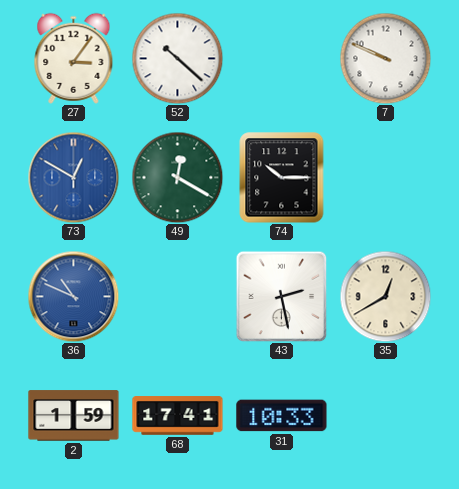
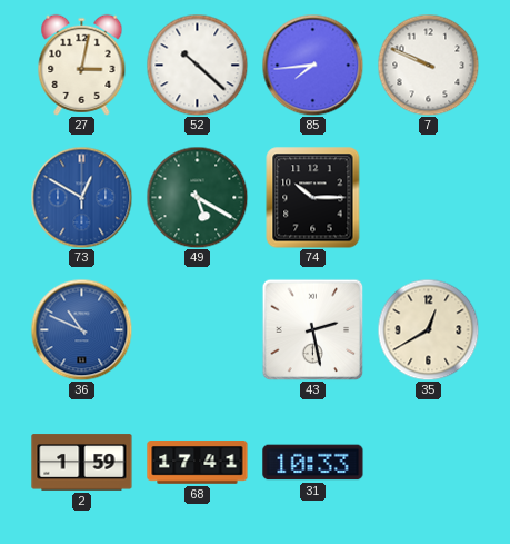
27: 3:06 -> 3:02
85: none -> 7:44
49: 12:20 -> 5:20
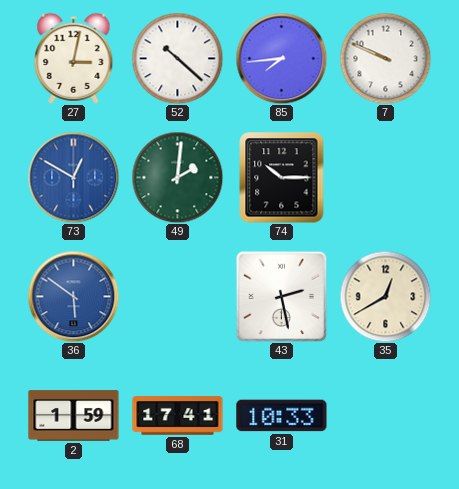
49: 5:20 -> 2:01
36: 10:49 -> 5:51
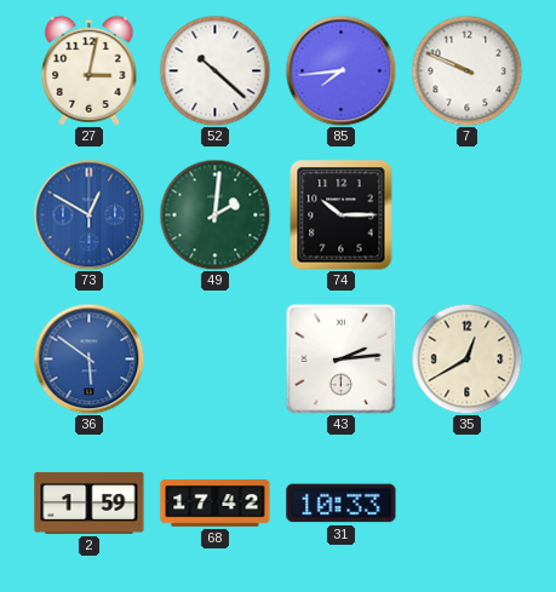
43: 2:28 -> 2:14
68: 17:41 -> 17:42
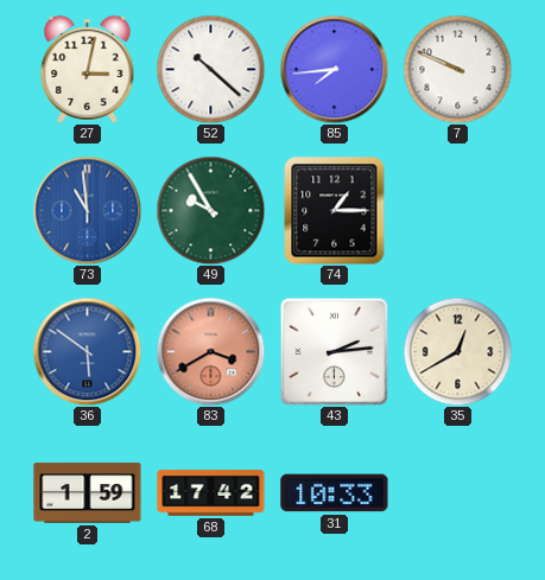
73: 12:50 -> 10:59
49: 2:01 -> 9:55
74: 10:15 -> 1:15
83: none -> 3:40
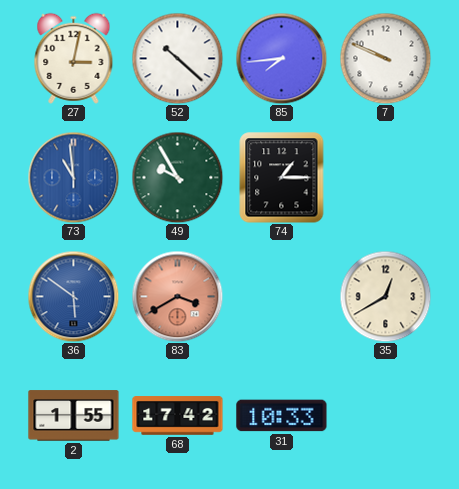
43: 2:14 -> none
2: 1:59 -> 1:55
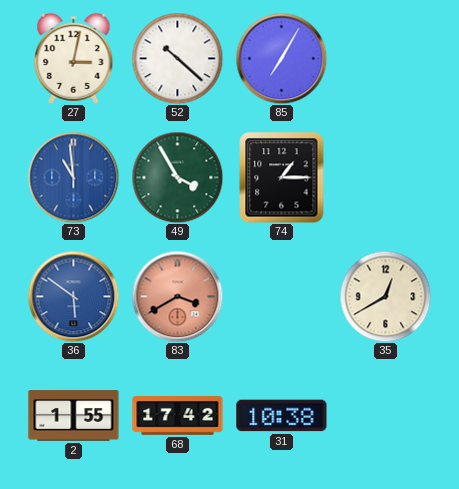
85: 7:44 -> 7:05
7: 9:49 -> none
49: 9:55 -> 3:55
31: 10:33 -> 10:38
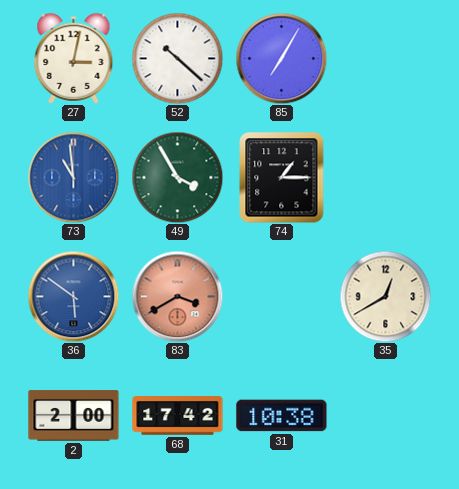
2: 1:55 -> 2:00
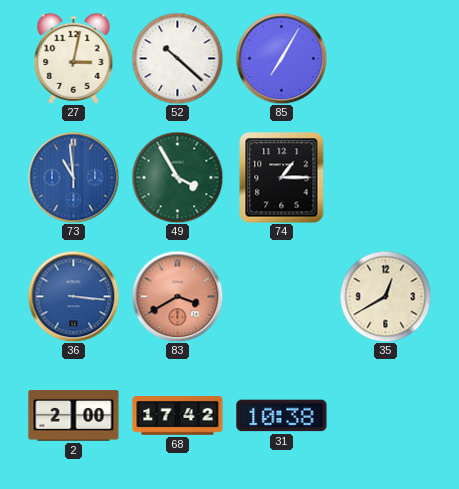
36: 5:51 -> 3:16
